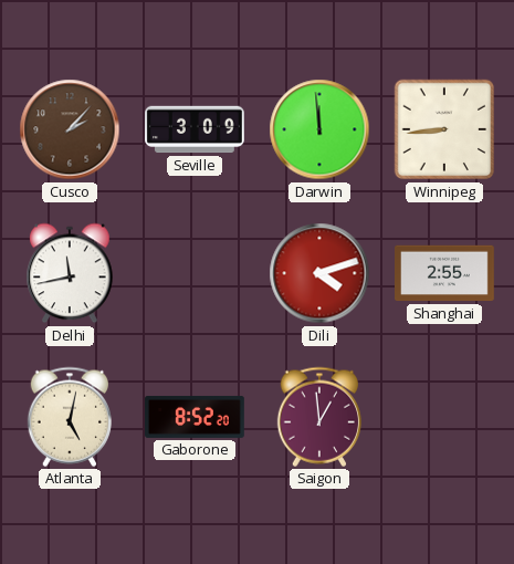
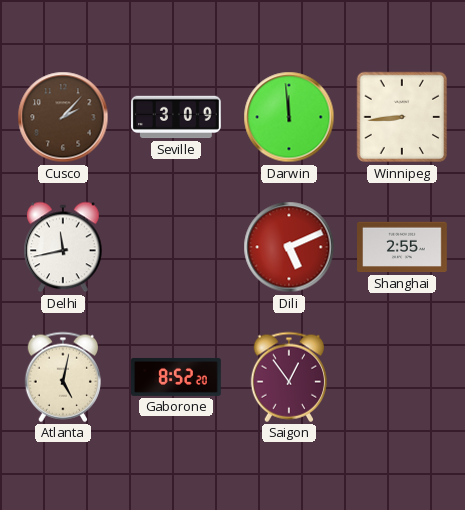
Dili: 4:12 -> 5:11
Saigon: 12:59 -> 12:54
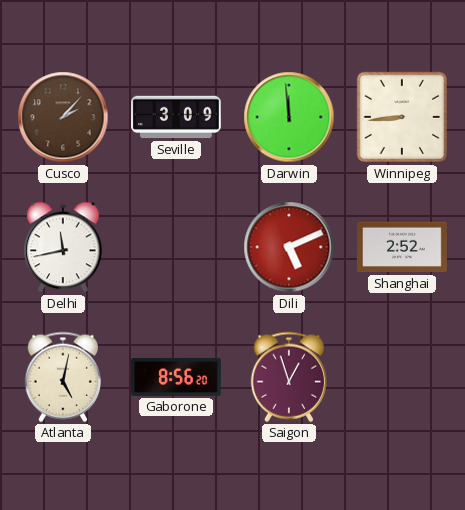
Shanghai: 2:55 -> 2:52
Gaborone: 8:52 -> 8:56
Saigon: 12:54 -> 12:57
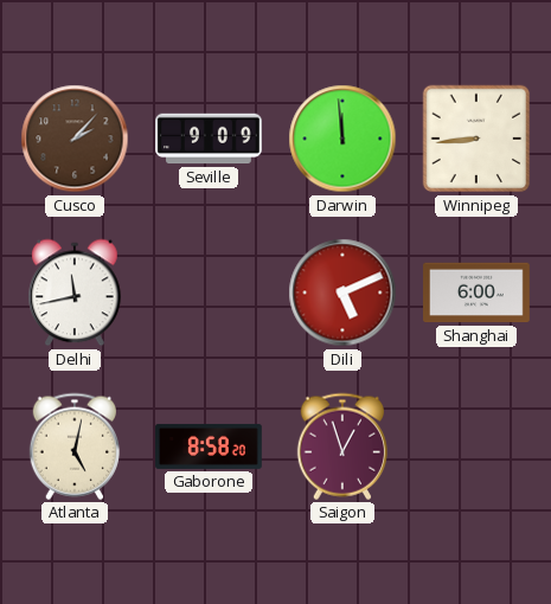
Seville: 3:09 -> 9:09
Shanghai: 2:52 -> 6:00
Gaborone: 8:56 -> 8:58
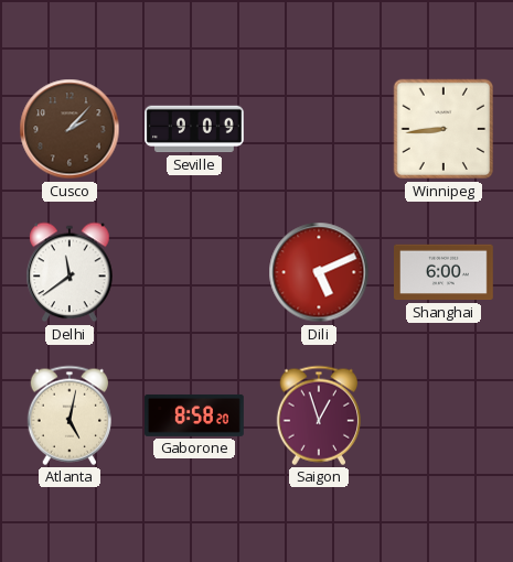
Darwin: 11:59 -> none
Delhi: 11:43 -> 11:39
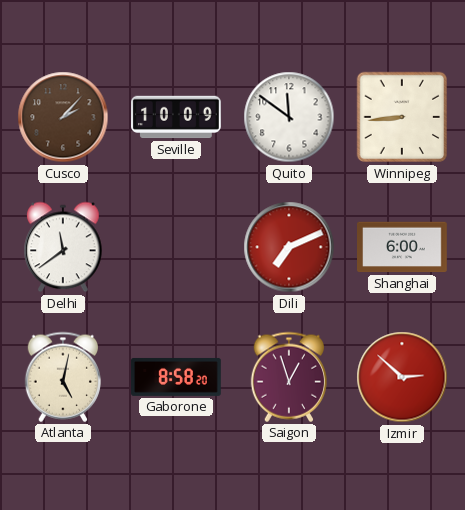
Seville: 9:09 -> 10:09
Quito: none -> 11:51
Dili: 5:11 -> 7:11
Izmir: none -> 2:52
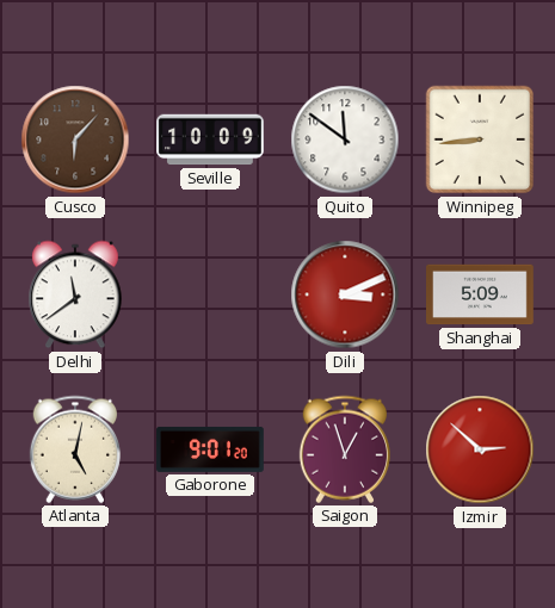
Cusco: 2:07 -> 6:07
Dili: 7:11 -> 3:11
Shanghai: 6:00 -> 5:09
Gaborone: 8:58 -> 9:01
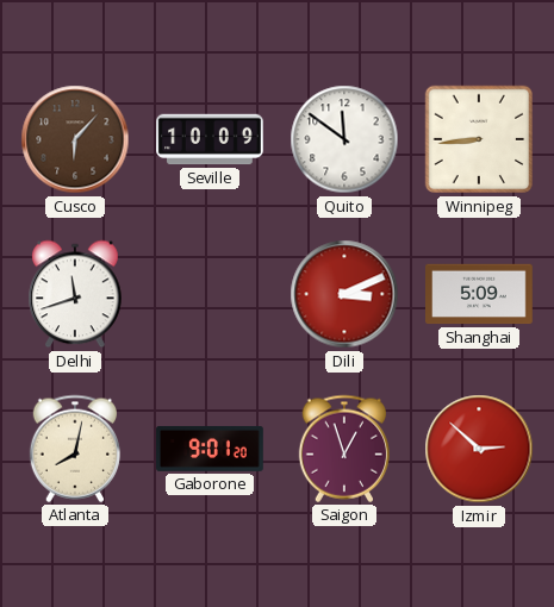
Delhi: 11:39 -> 11:42
Atlanta: 5:02 -> 8:02
